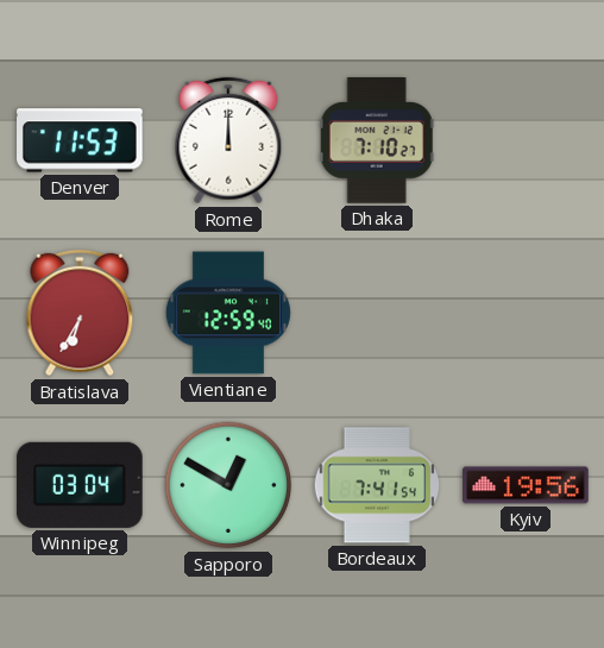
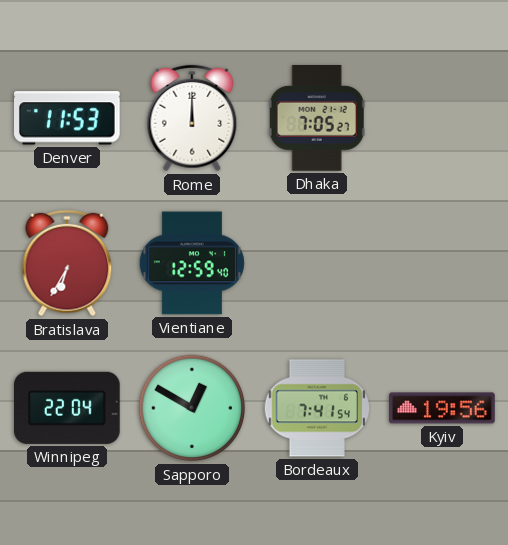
Dhaka: 7:10 -> 7:05
Winnipeg: 03:04 -> 22:04
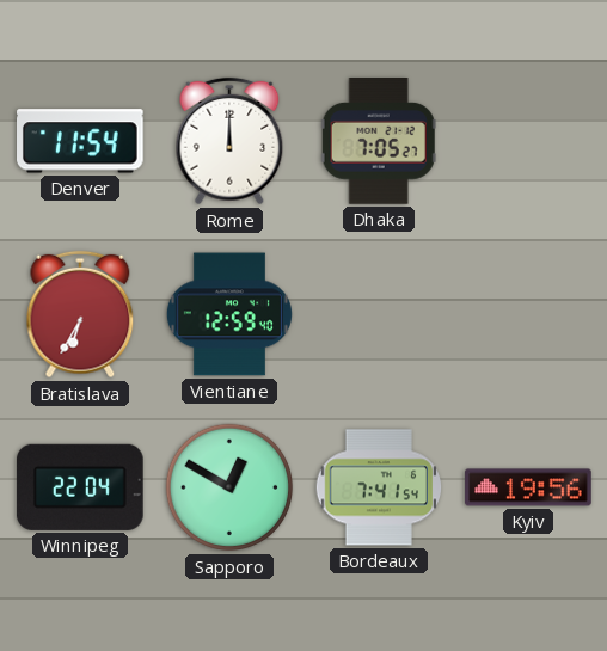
Denver: 11:53 -> 11:54
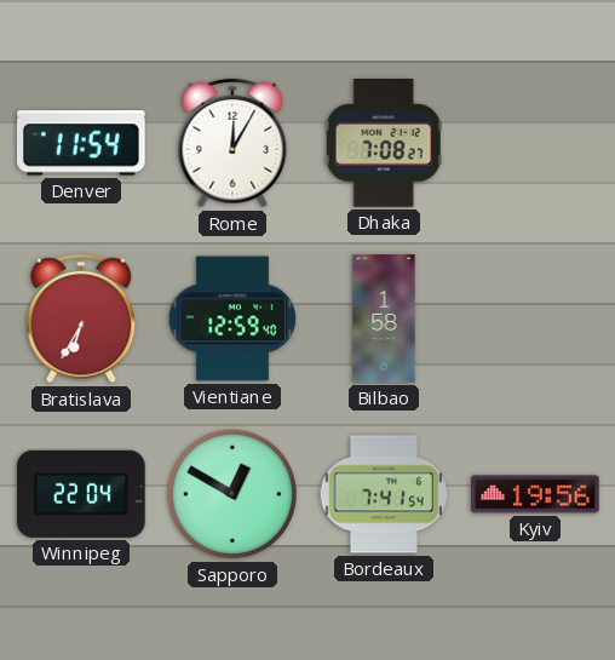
Rome: 12:00 -> 12:05
Dhaka: 7:05 -> 7:08
Bilbao: none -> 1:58
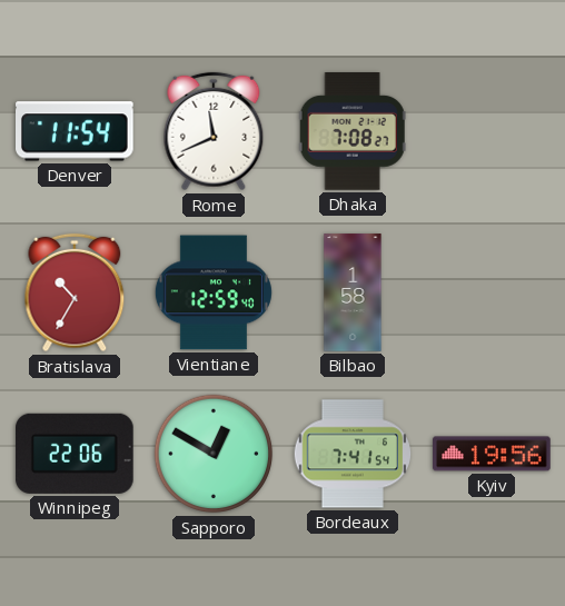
Rome: 12:05 -> 11:41
Bratislava: 6:35 -> 10:35
Winnipeg: 22:04 -> 22:06
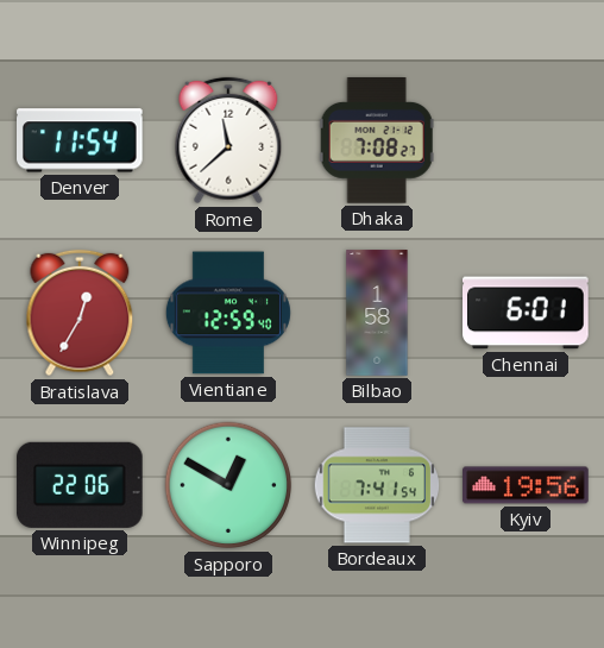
Rome: 11:41 -> 11:38
Bratislava: 10:35 -> 12:35
Chennai: none -> 6:01
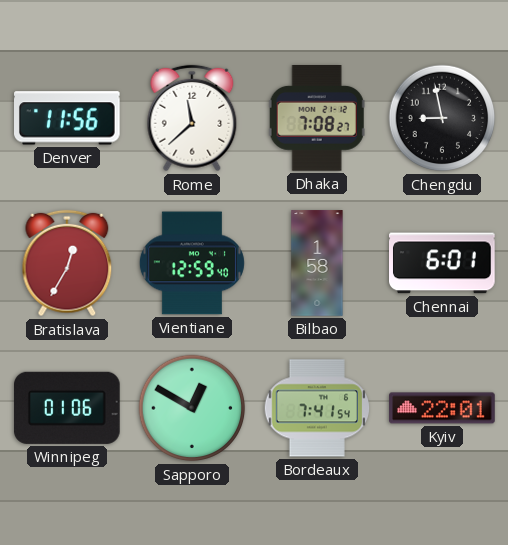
Denver: 11:54 -> 11:56
Chengdu: none -> 8:58
Winnipeg: 22:06 -> 01:06
Kyiv: 19:56 -> 22:01
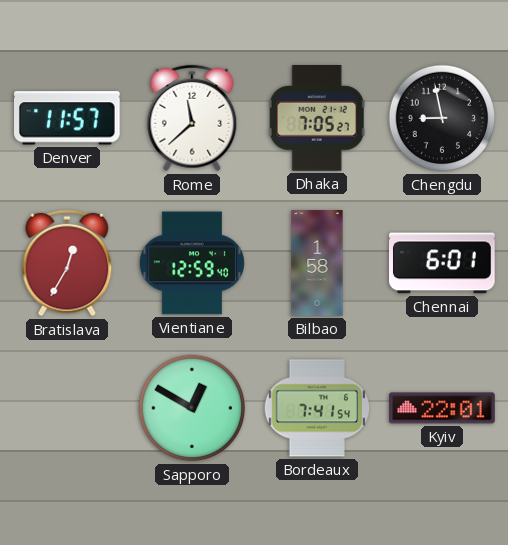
Denver: 11:56 -> 11:57
Dhaka: 7:08 -> 7:05
Winnipeg: 01:06 -> none
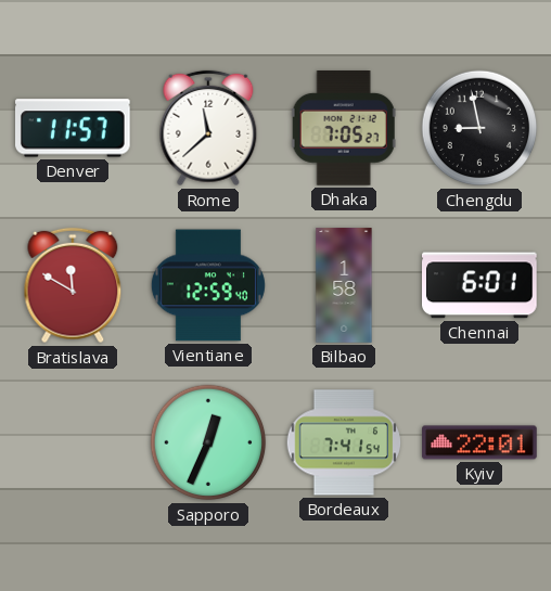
Bratislava: 12:35 -> 11:50
Sapporo: 12:50 -> 12:34
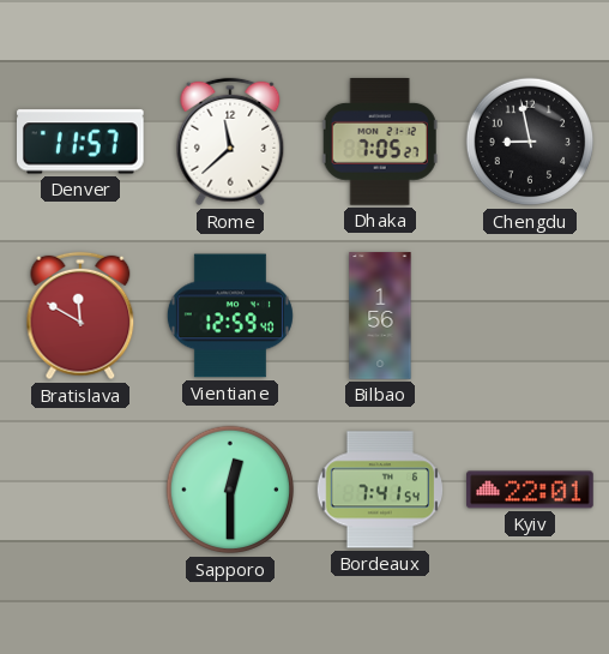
Bilbao: 1:58 -> 1:56
Chennai: 6:01 -> none
Sapporo: 12:34 -> 12:30
